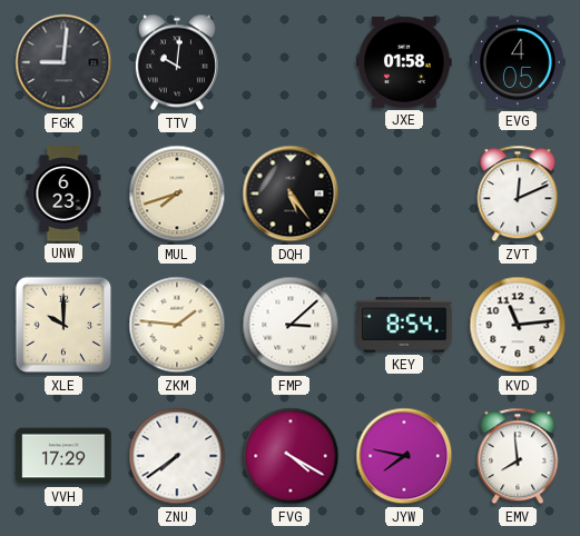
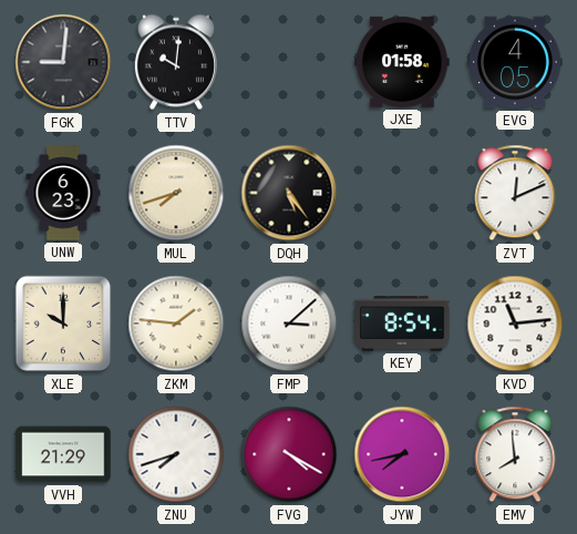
VVH: 17:29 -> 21:29
ZNU: 7:39 -> 7:42
JYW: 7:47 -> 7:43
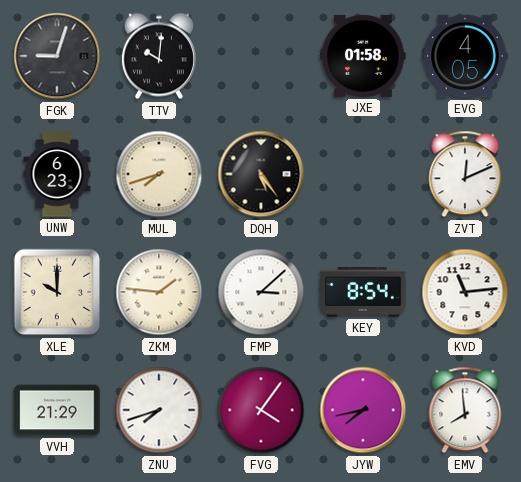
FGK: 9:01 -> 9:03
FVG: 4:20 -> 4:06
